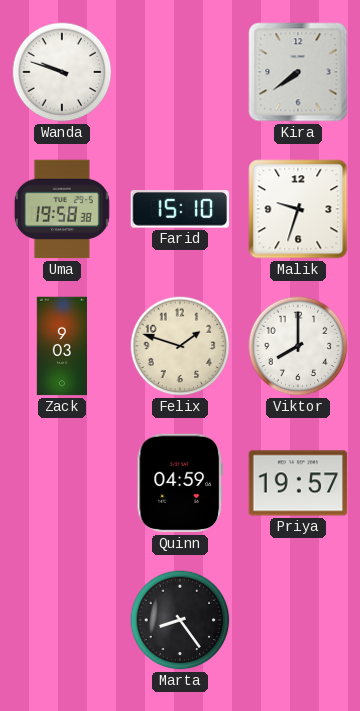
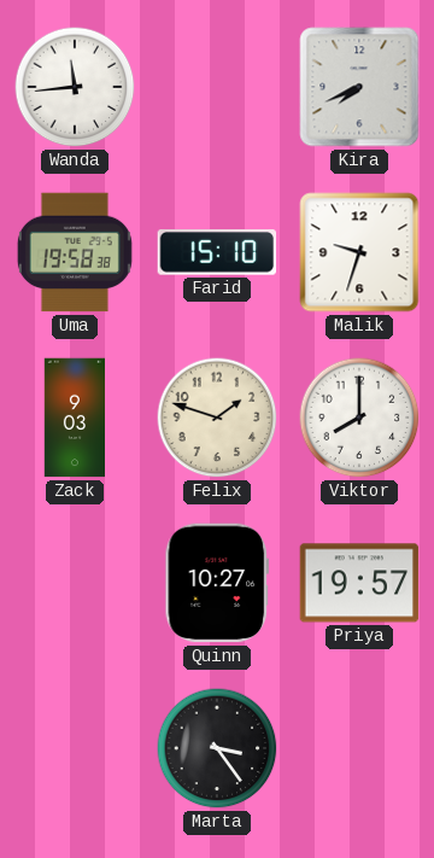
Wanda: 9:48 -> 11:44
Kira: 7:39 -> 7:41
Quinn: 04:59 -> 10:27
Marta: 8:24 -> 3:24
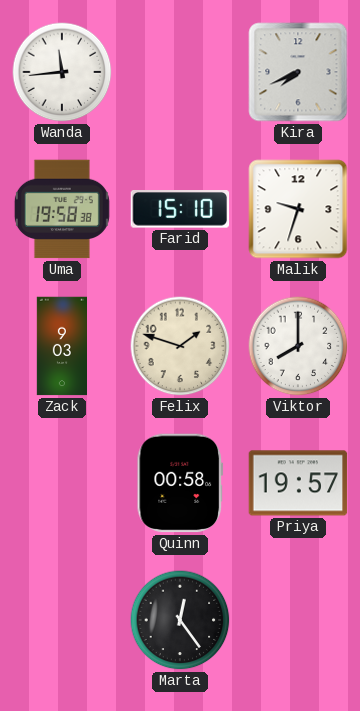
Quinn: 10:27 -> 00:58
Marta: 3:24 -> 12:24
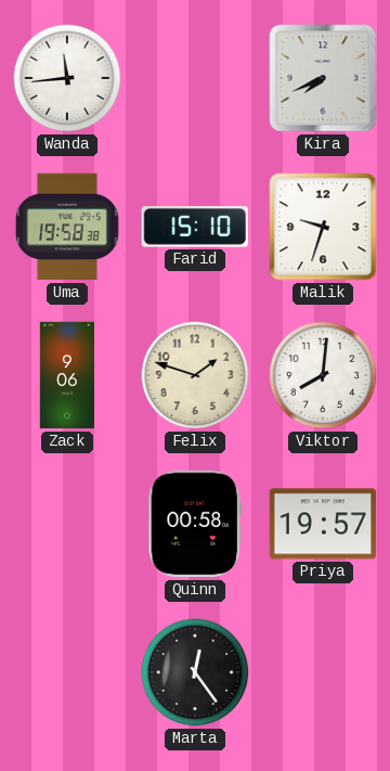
Zack: 9:03 -> 9:06
Viktor: 8:00 -> 8:01
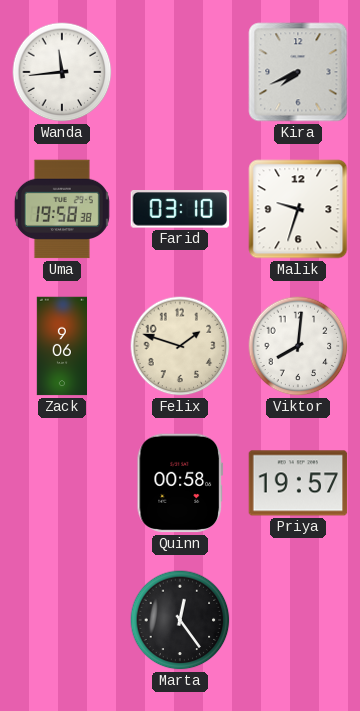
Farid: 15:10 -> 03:10
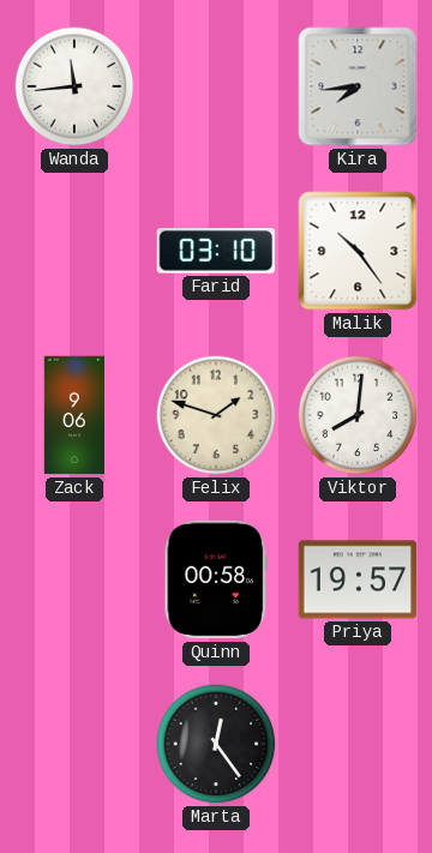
Kira: 7:41 -> 7:44
Uma: 19:58 -> none
Malik: 9:33 -> 10:24
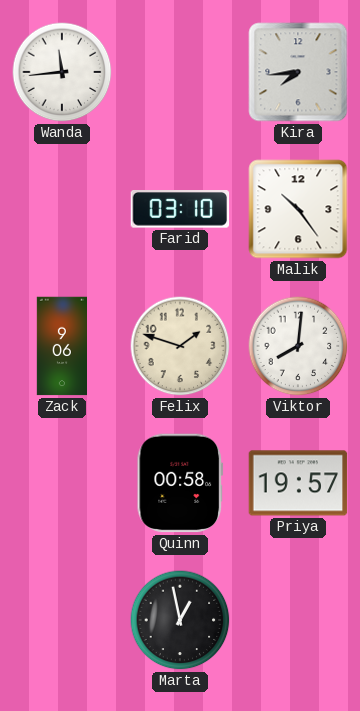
Marta: 12:24 -> 12:58
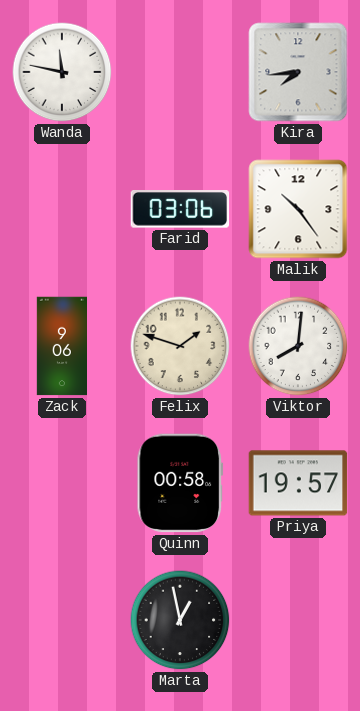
Wanda: 11:44 -> 11:47
Farid: 03:10 -> 03:06
